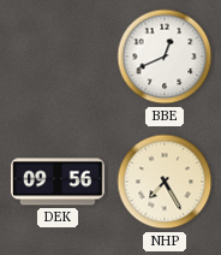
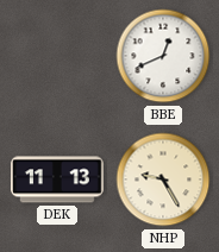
DEK: 09:56 -> 11:13
NHP: 7:25 -> 9:25
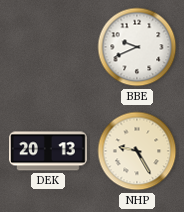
BBE: 12:41 -> 9:41
DEK: 11:13 -> 20:13
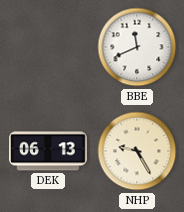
BBE: 9:41 -> 11:41
DEK: 20:13 -> 06:13
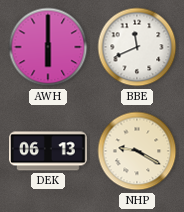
AWH: none -> 6:00
NHP: 9:25 -> 9:20
